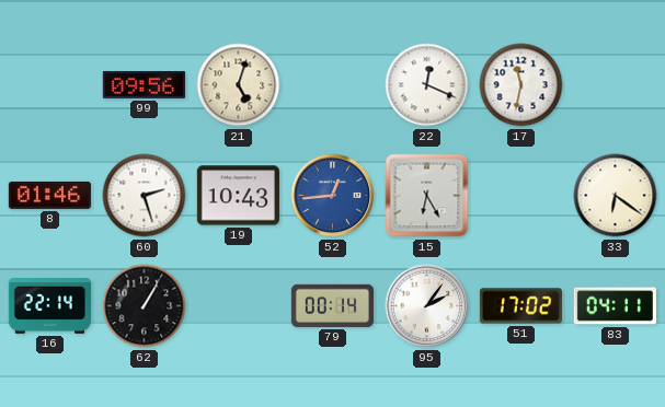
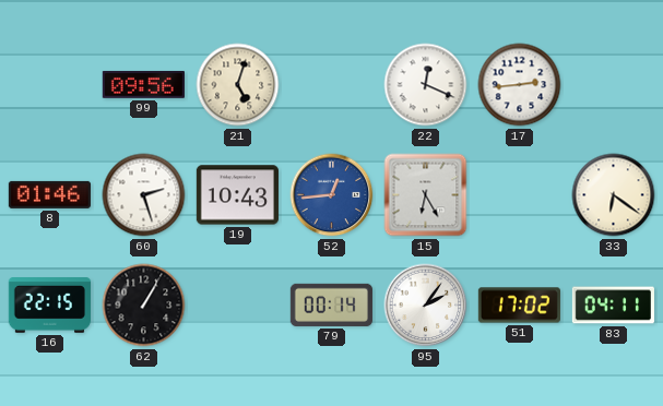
17: 11:32 -> 2:44
16: 22:14 -> 22:15
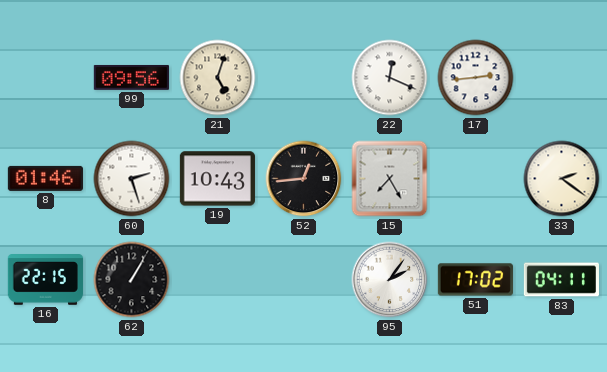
52 dial: blue -> black
15: 6:25 -> 7:25
33: 6:21 -> 2:21
79: 00:14 -> none
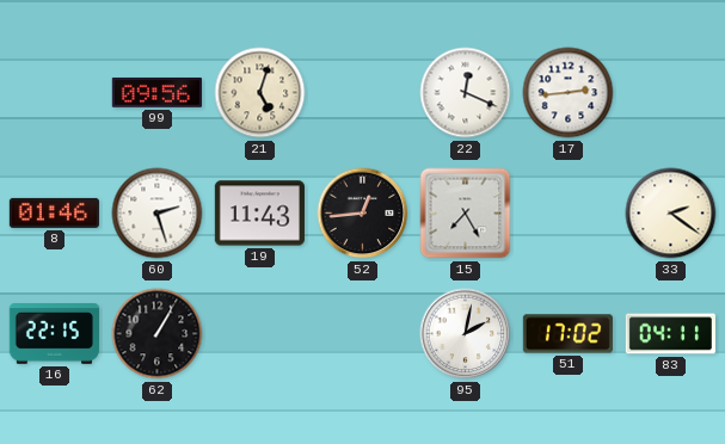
19: 10:43 -> 11:43
95: 2:06 -> 2:02
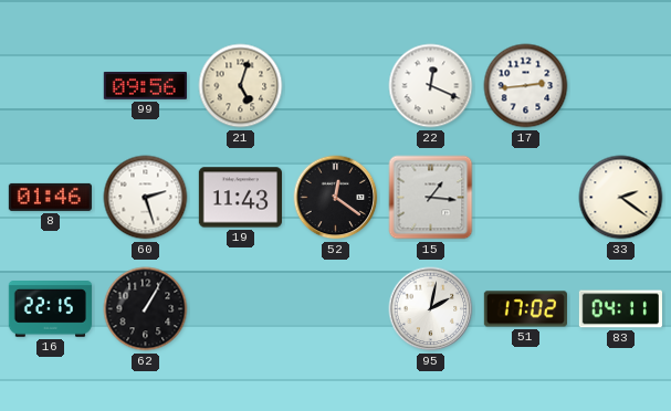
52: 12:44 -> 12:21
15: 7:25 -> 1:16
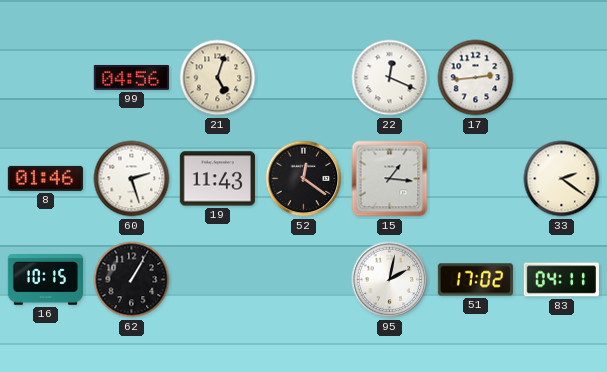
99: 09:56 -> 04:56
16: 22:15 -> 10:15
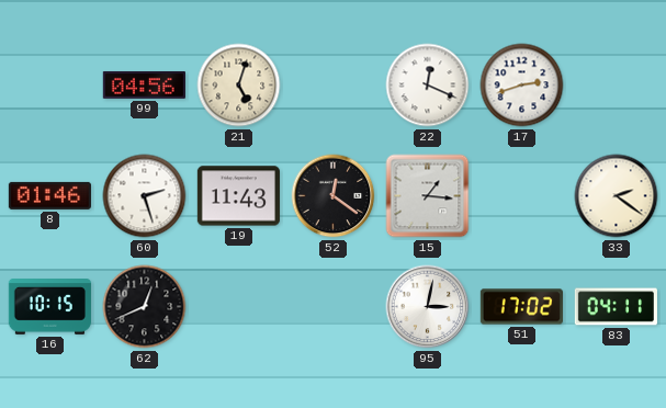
17: 2:44 -> 2:42
62: 1:05 -> 12:41
95: 2:02 -> 3:02
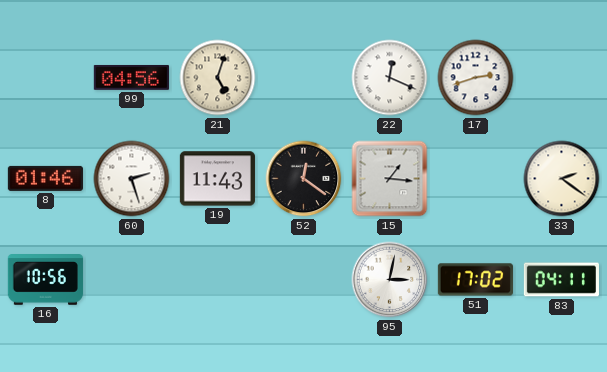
16: 10:15 -> 10:56
62: 12:41 -> none
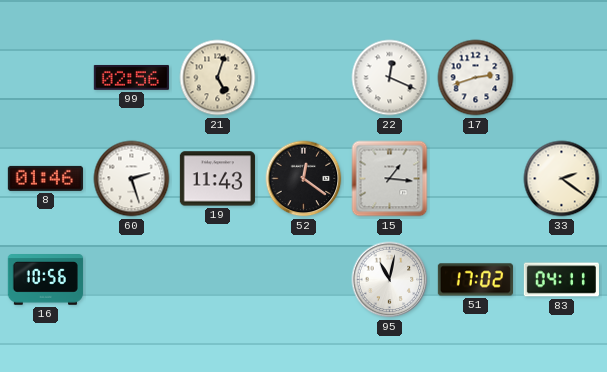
99: 04:56 -> 02:56
95: 3:02 -> 11:02
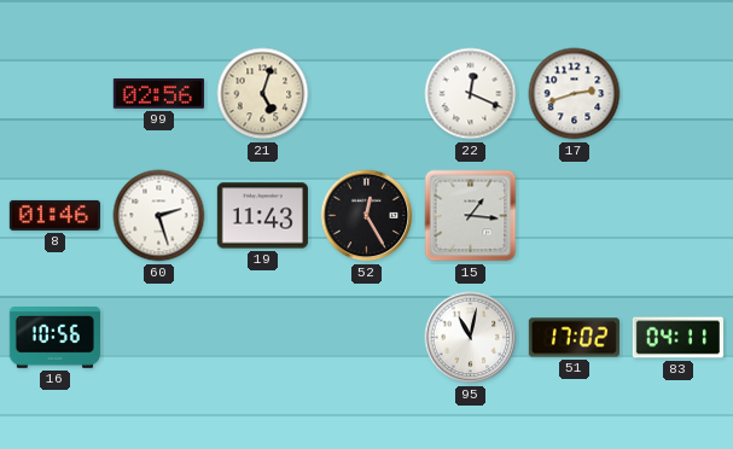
52: 12:21 -> 12:25
33: 2:21 -> none
